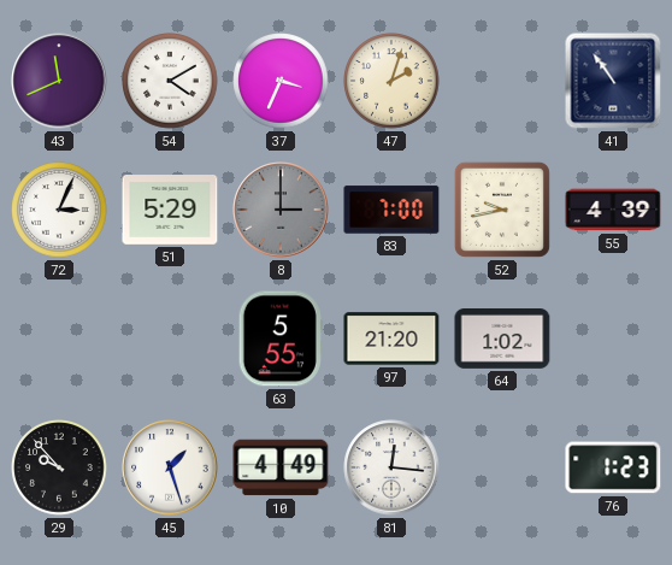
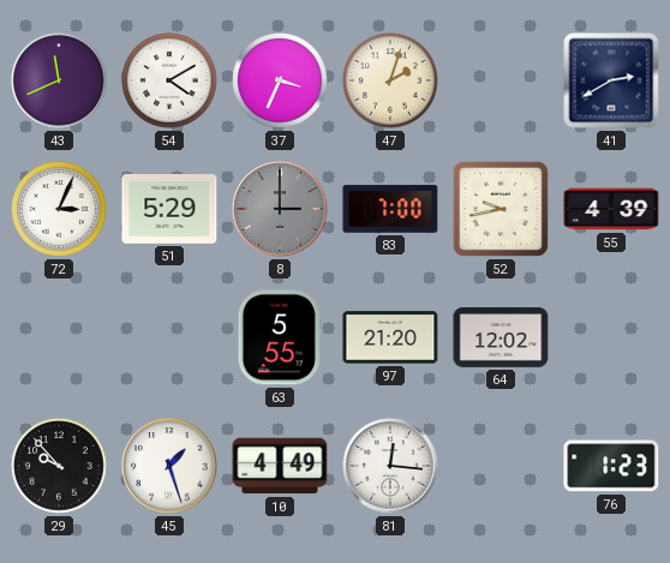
41: 10:54 -> 2:40
64: 1:02 -> 12:02
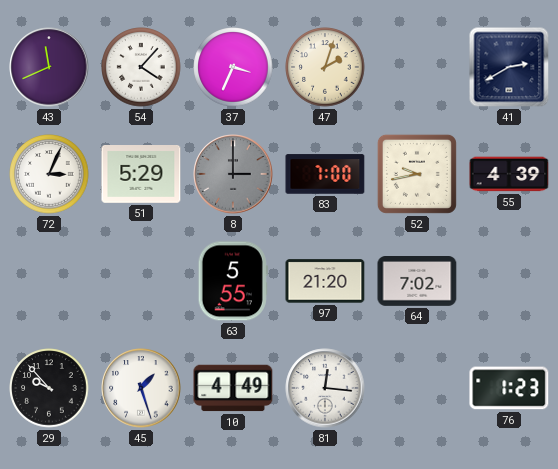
54: 4:10 -> 4:07
64: 12:02 -> 7:02
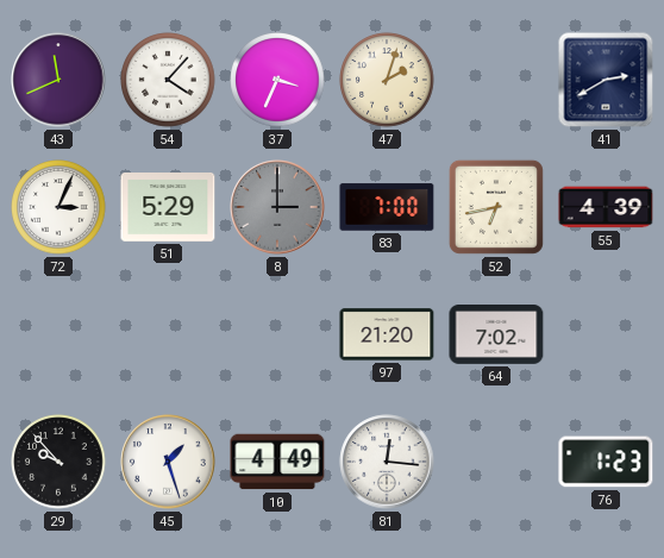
52: 9:43 -> 6:43
63: 5:55 -> none
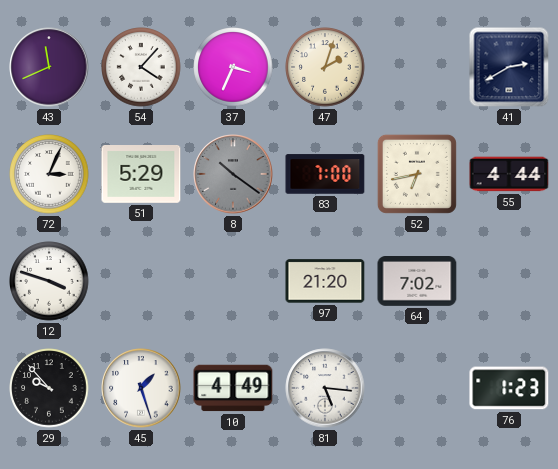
8: 3:00 -> 10:21
55: 4:39 -> 4:44
12: none -> 3:48
81: 12:16 -> 5:16
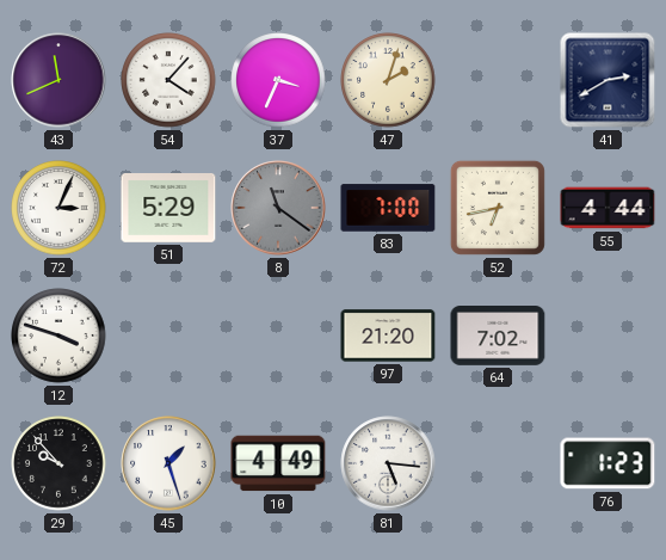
8: 10:21 -> 11:21
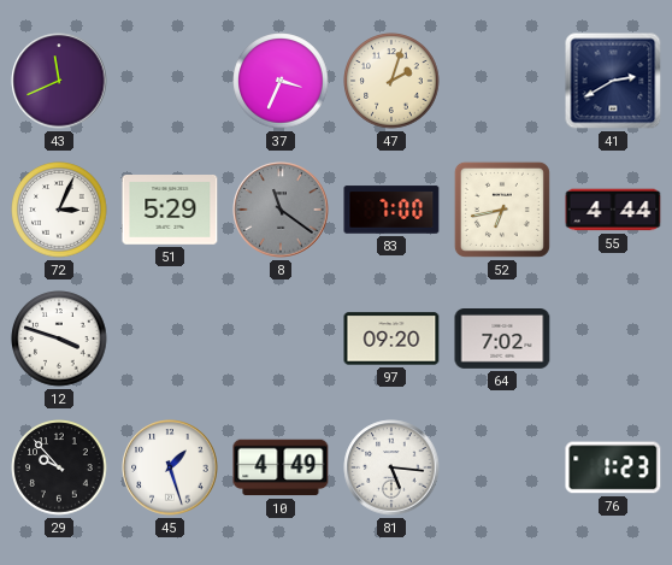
54: 4:07 -> none
97: 21:20 -> 09:20
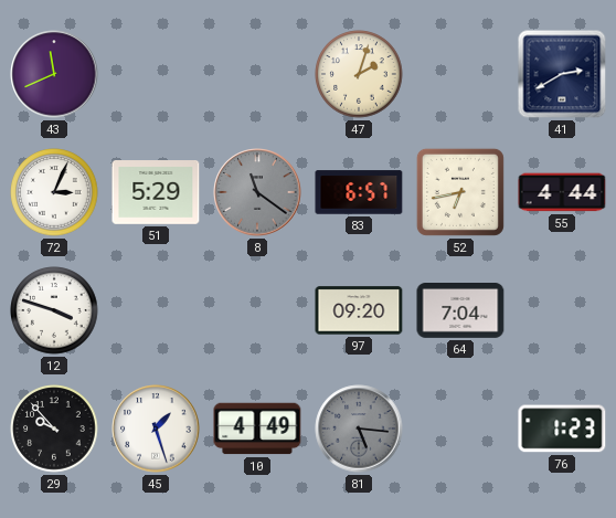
37: 3:34 -> none
83: 7:00 -> 6:57
64: 7:02 -> 7:04
81 dial: white -> grey
